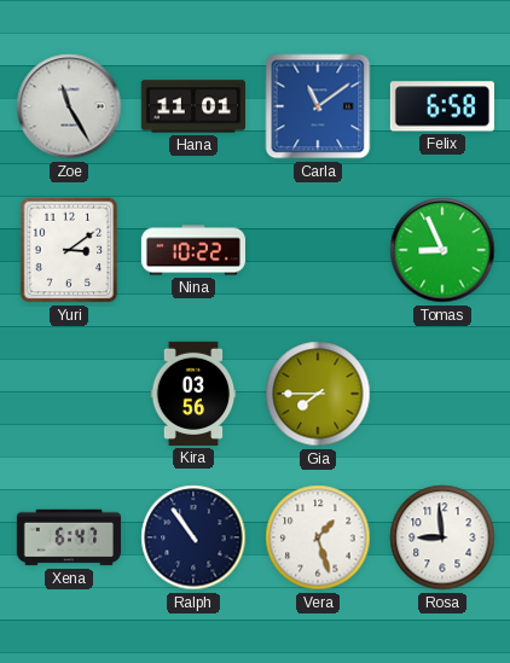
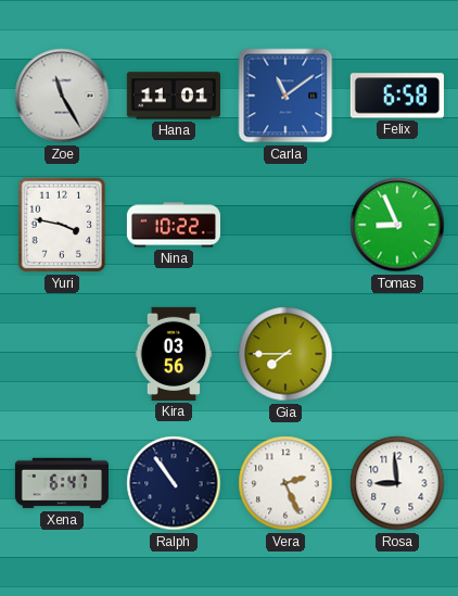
Yuri: 3:09 -> 3:47
Vera: 1:27 -> 2:26
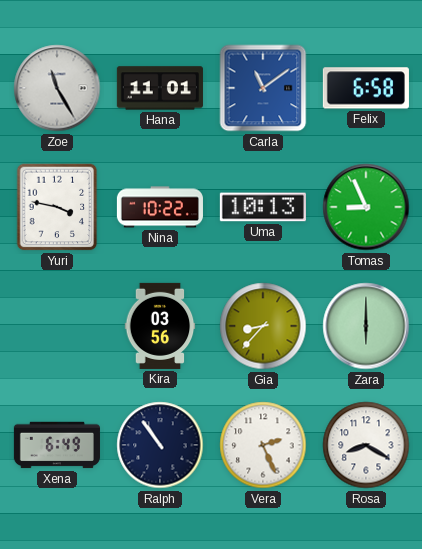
Uma: none -> 10:13
Gia: 7:45 -> 8:37
Zara: none -> 6:00
Xena: 6:47 -> 6:49
Rosa: 8:59 -> 8:20
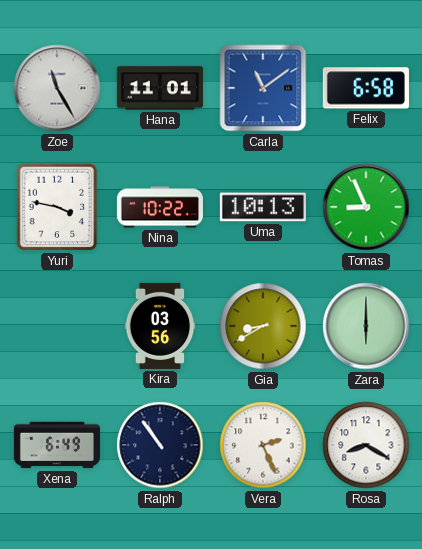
Gia: 8:37 -> 8:40
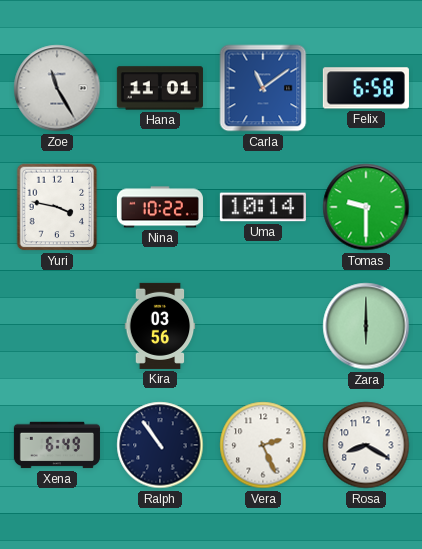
Uma: 10:13 -> 10:14
Tomas: 8:56 -> 9:30
Gia: 8:40 -> none
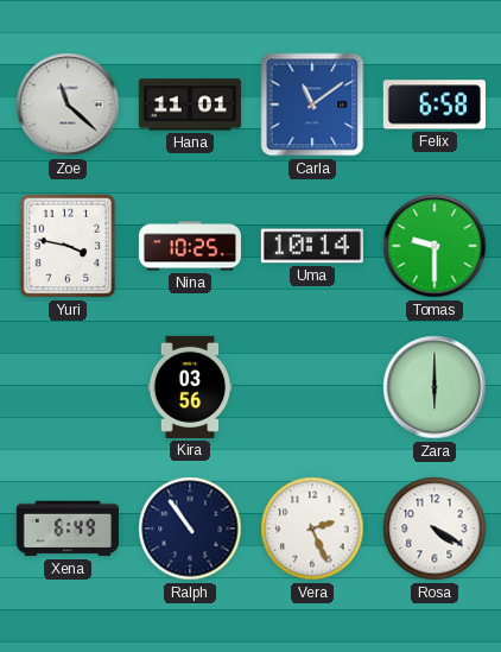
Zoe: 11:25 -> 11:22
Nina: 10:22 -> 10:25
Rosa: 8:20 -> 4:20
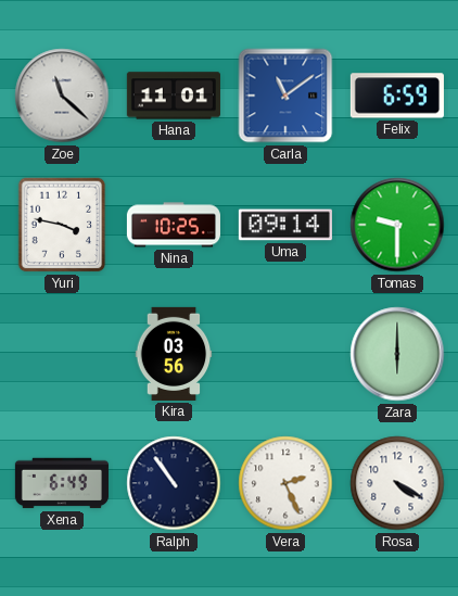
Felix: 6:58 -> 6:59
Uma: 10:14 -> 09:14
